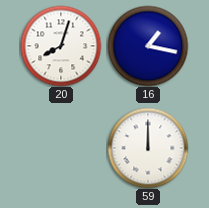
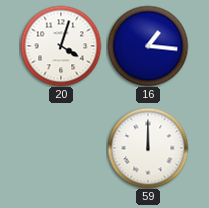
20: 8:03 -> 4:03
16: 1:17 -> 1:16
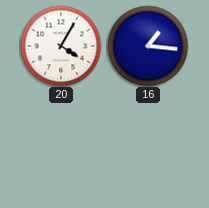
20: 4:03 -> 4:05
59: 12:00 -> none
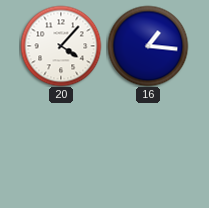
20: 4:05 -> 4:07
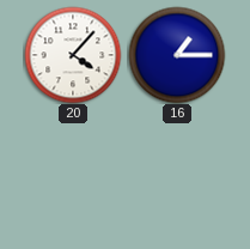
16: 1:16 -> 1:15
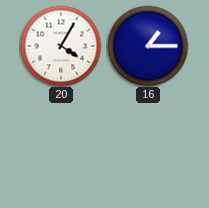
20: 4:07 -> 4:05
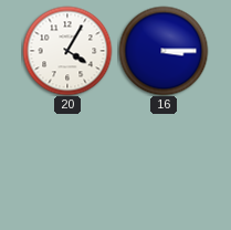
16: 1:15 -> 3:15
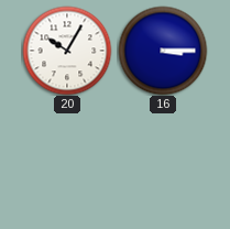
20: 4:05 -> 10:05
